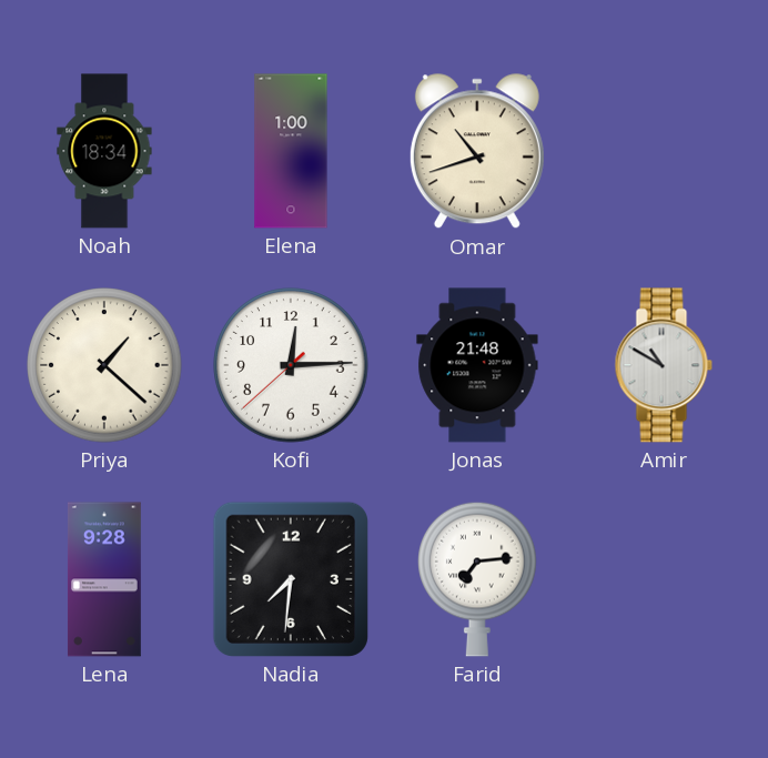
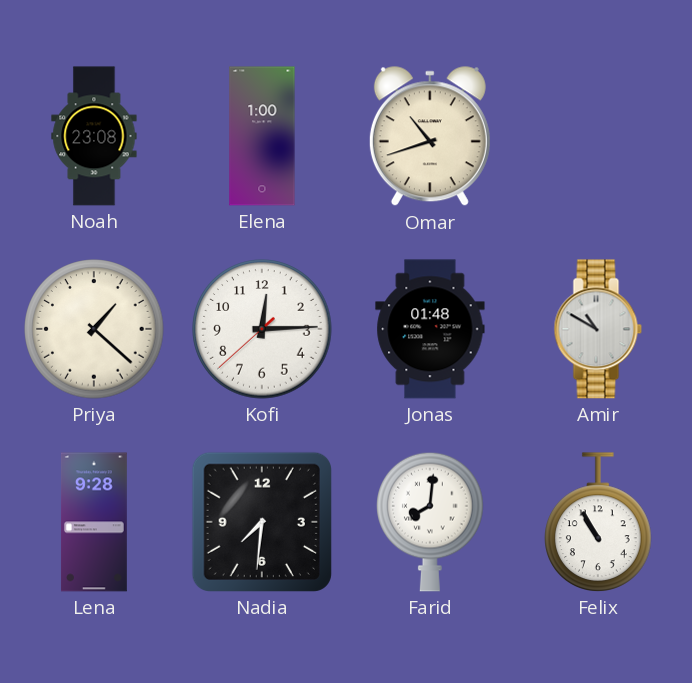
Noah: 18:34 -> 23:08
Jonas: 21:48 -> 01:48
Farid: 7:14 -> 8:01
Felix: none -> 10:55
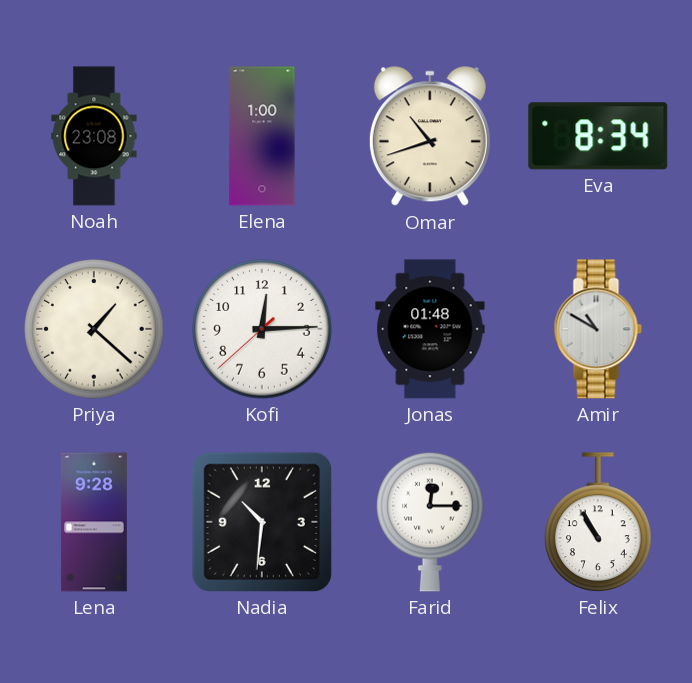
Eva: none -> 8:34
Nadia: 7:31 -> 10:31
Farid: 8:01 -> 12:15
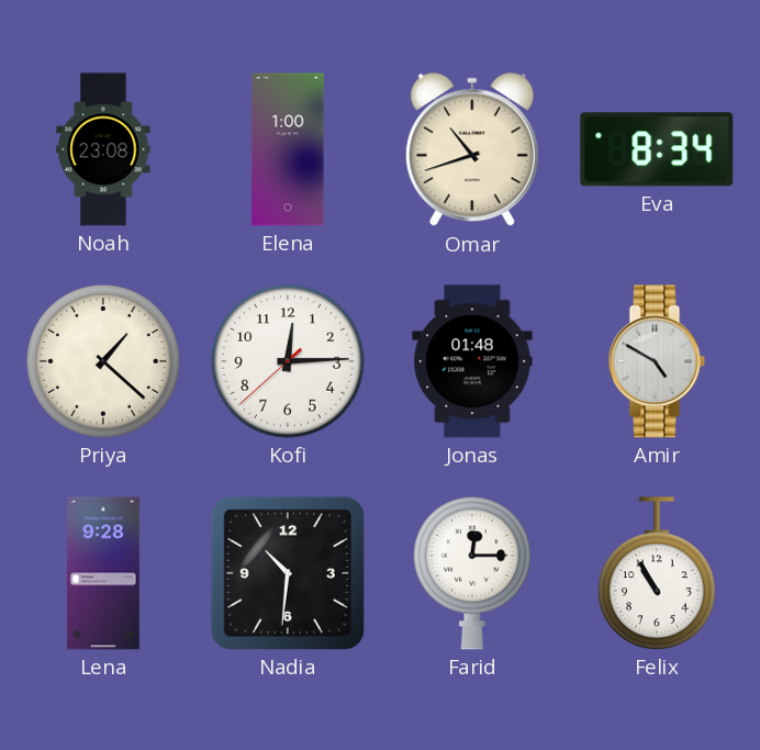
Amir: 10:50 -> 4:50
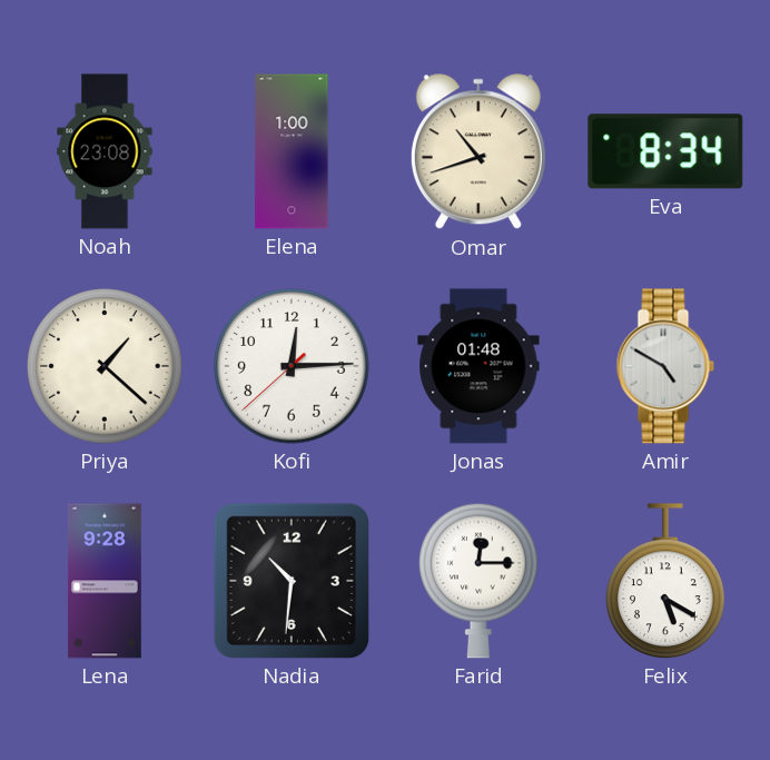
Felix: 10:55 -> 5:20
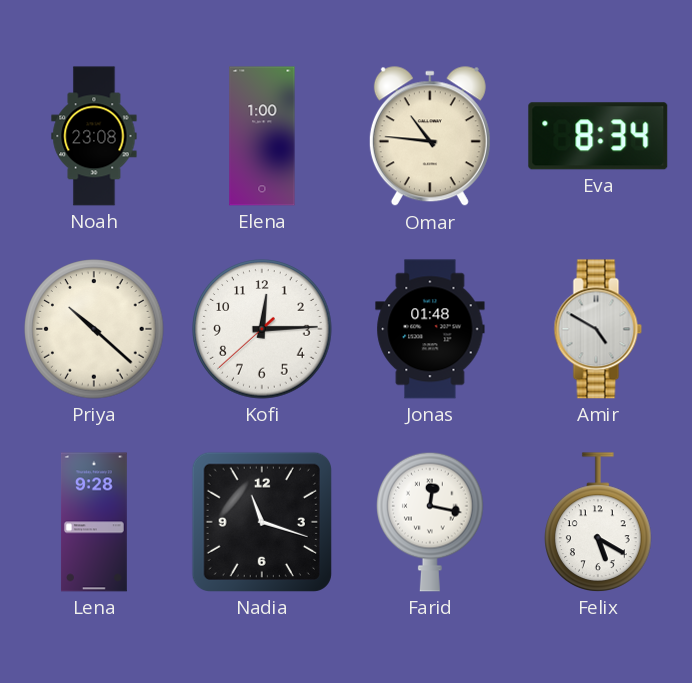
Omar: 10:42 -> 10:46
Priya: 1:22 -> 10:22
Nadia: 10:31 -> 11:18
Farid: 12:15 -> 12:17
